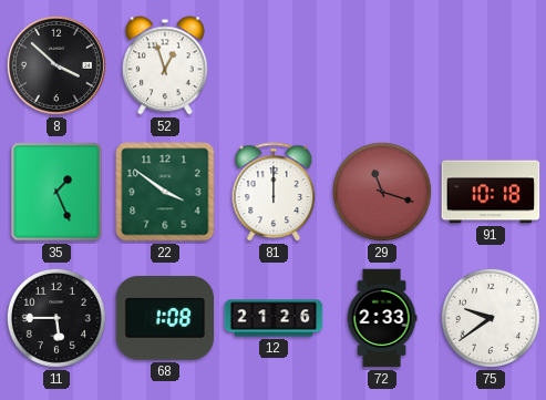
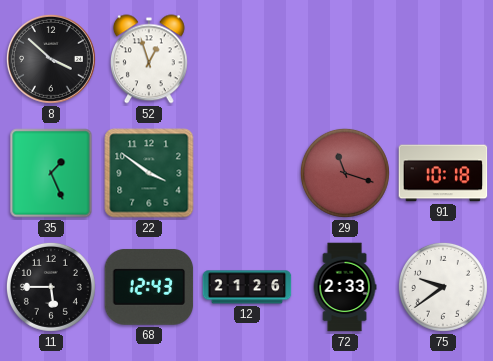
81: 12:00 -> none
68: 1:08 -> 12:43
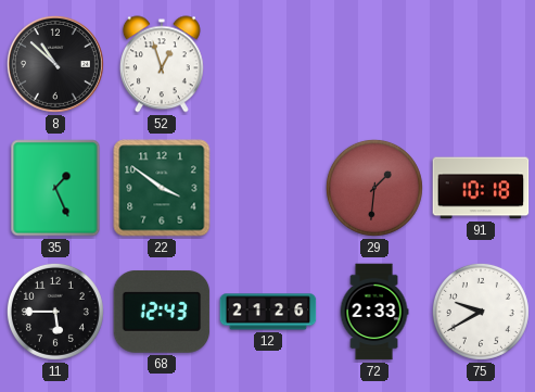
8: 3:52 -> 10:52
29: 11:18 -> 1:31
75: 9:39 -> 9:40
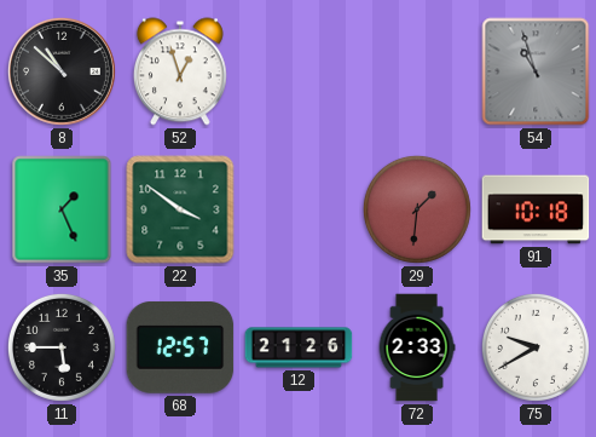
54: none -> 10:57
68: 12:43 -> 12:57
